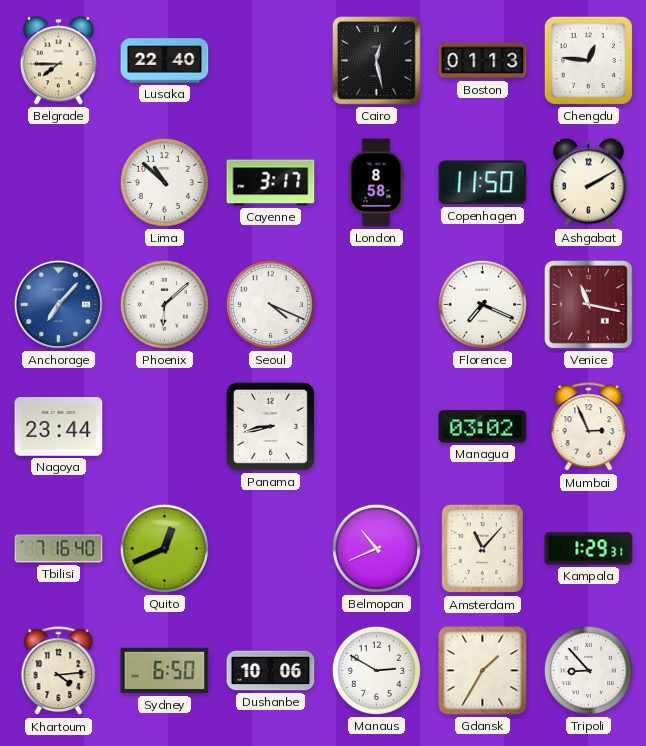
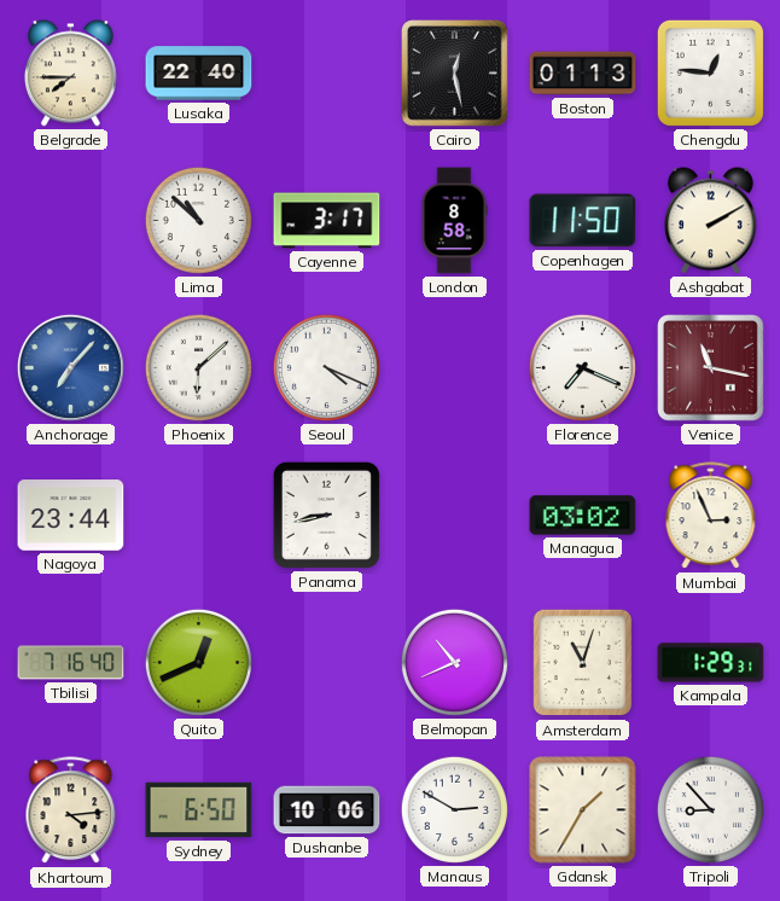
Amsterdam: 11:07 -> 11:03
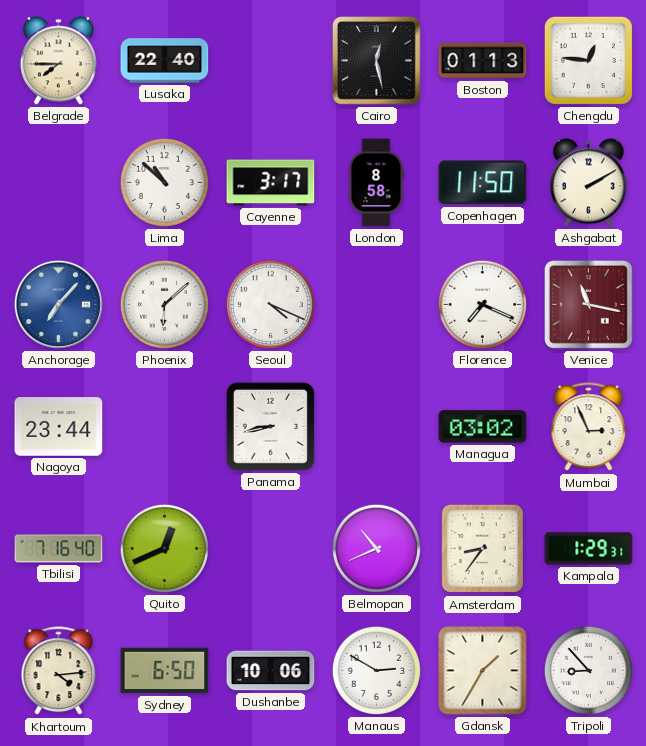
Amsterdam: 11:03 -> 8:36
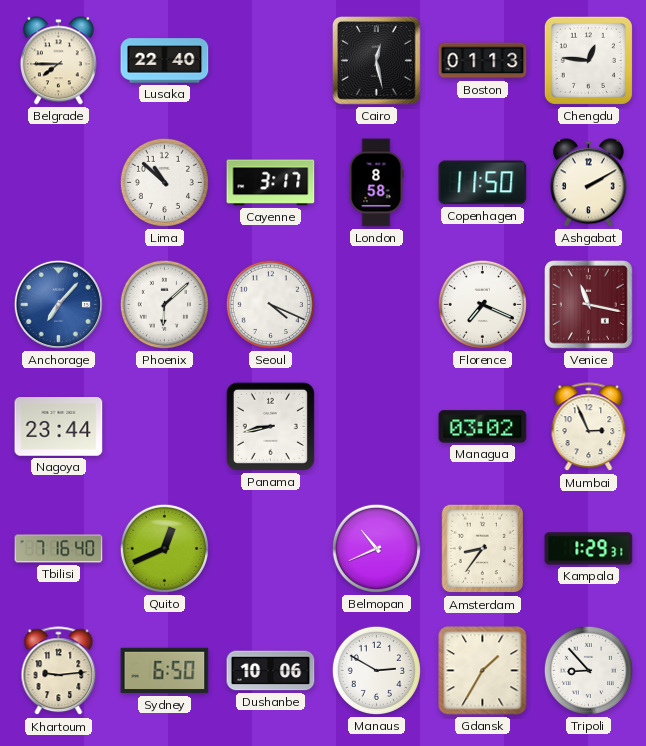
Khartoum: 4:14 -> 9:14
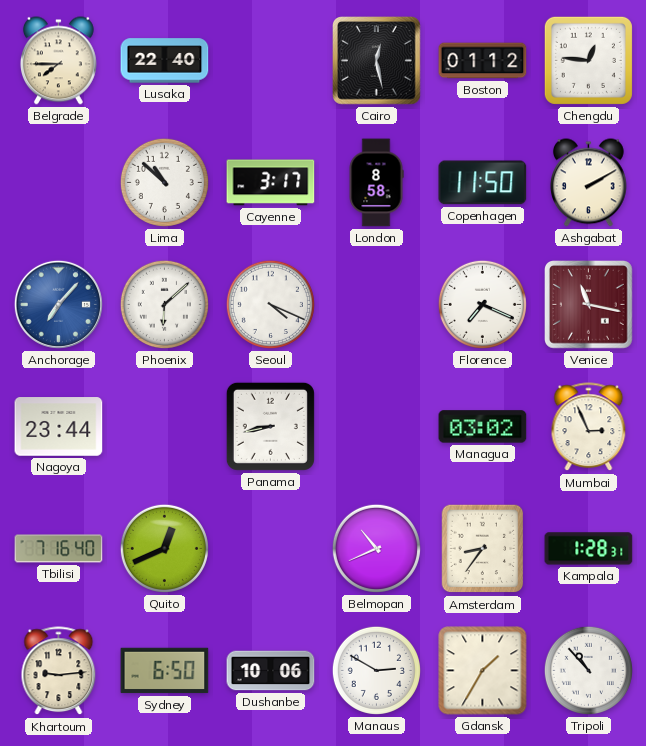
Boston: 01:13 -> 01:12
Kampala: 1:29 -> 1:28
Tripoli: 8:53 -> 10:53
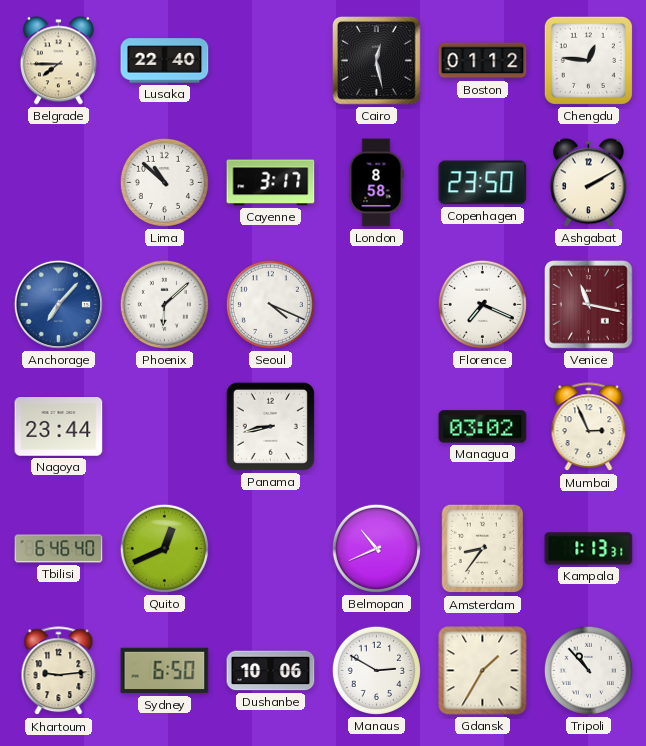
Copenhagen: 11:50 -> 23:50
Tbilisi: 7:16 -> 6:46
Kampala: 1:28 -> 1:13
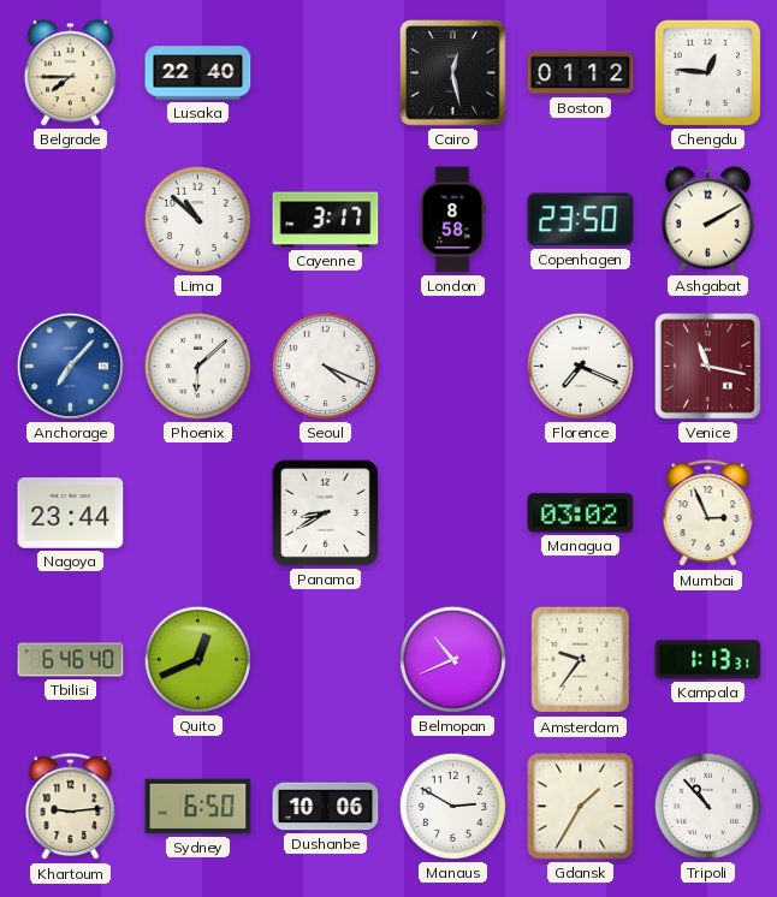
Panama: 8:43 -> 8:40
Amsterdam: 8:36 -> 9:36
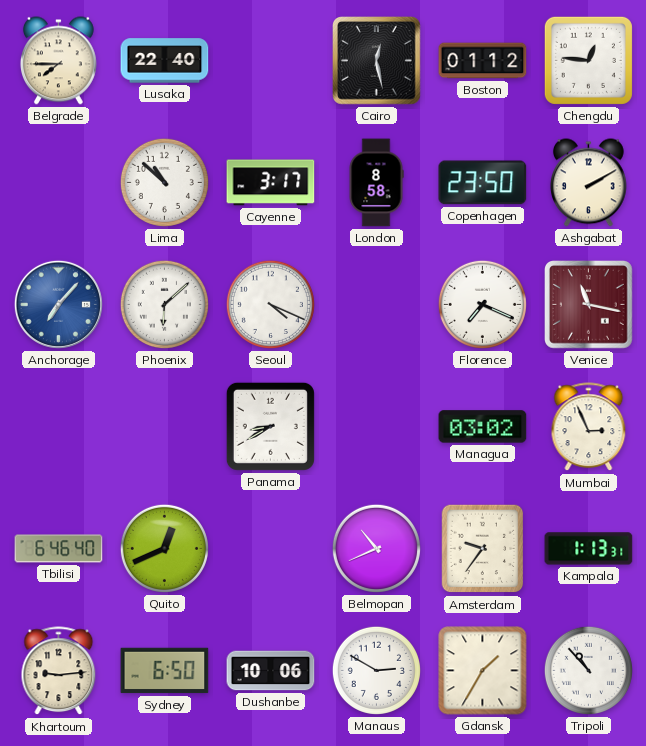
Nagoya: 23:44 -> none
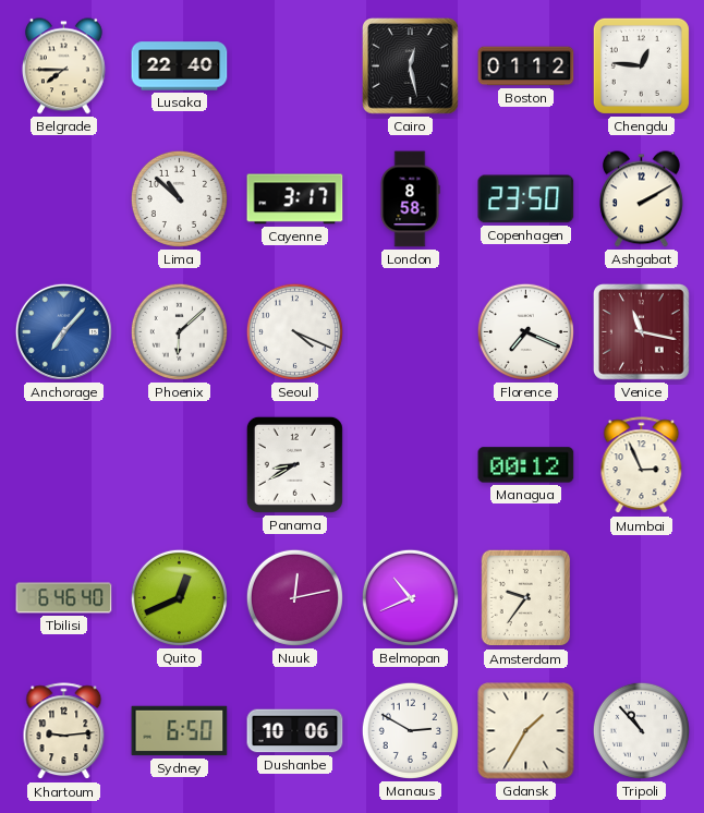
Managua: 03:02 -> 00:12
Nuuk: none -> 12:13
Kampala: 1:13 -> none
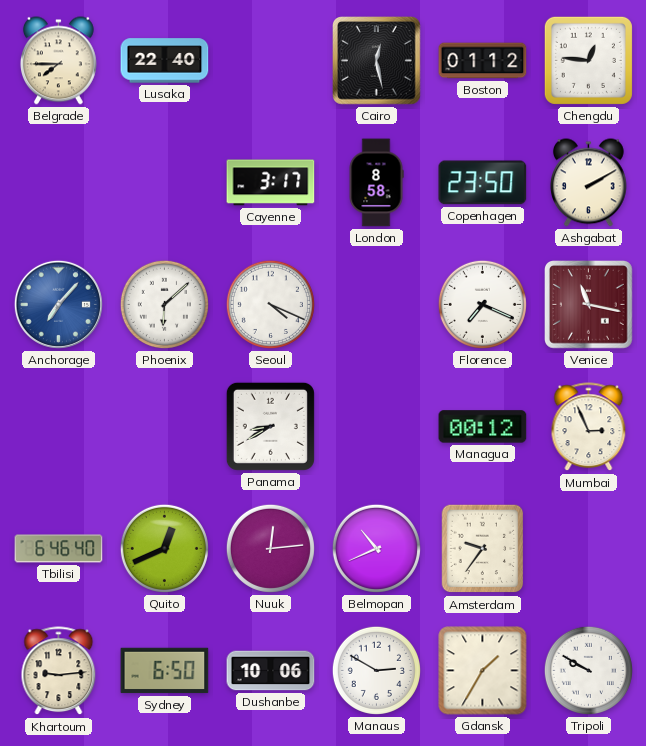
Lima: 10:52 -> none
Nuuk: 12:13 -> 12:14
Tripoli: 10:53 -> 9:50
